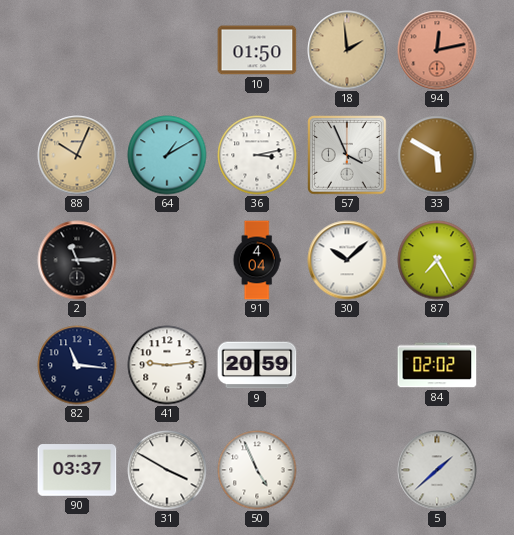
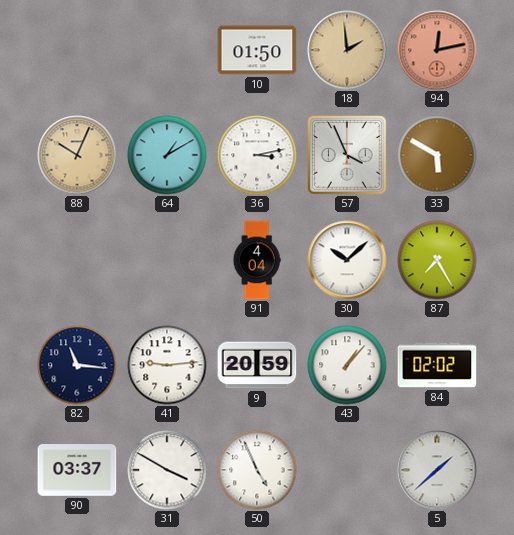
2: 11:15 -> none
43: none -> 1:07
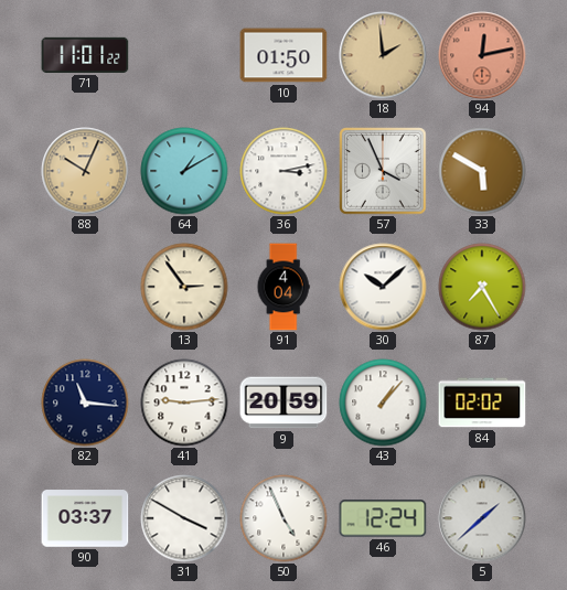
71: none -> 11:01
13: none -> 2:54
46: none -> 12:24
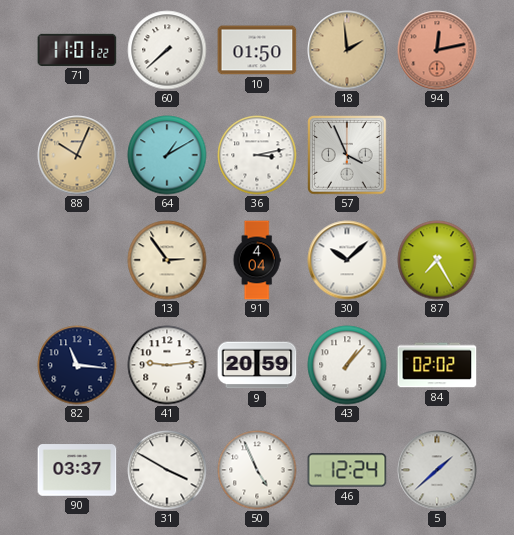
60: none -> 7:38
33: 5:50 -> none
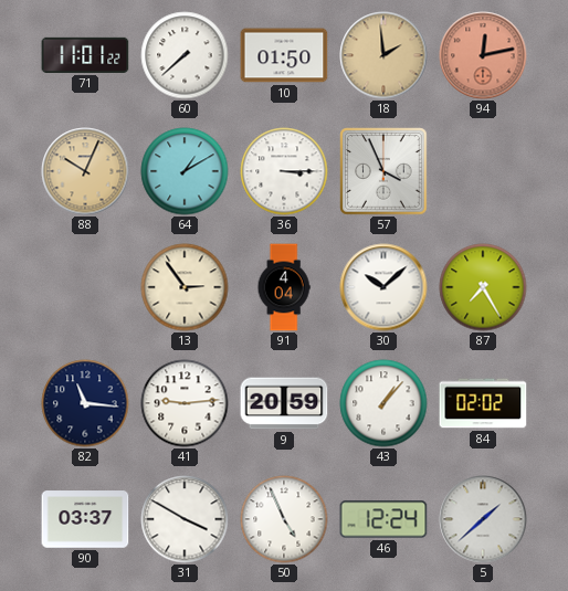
36: 3:13 -> 3:15
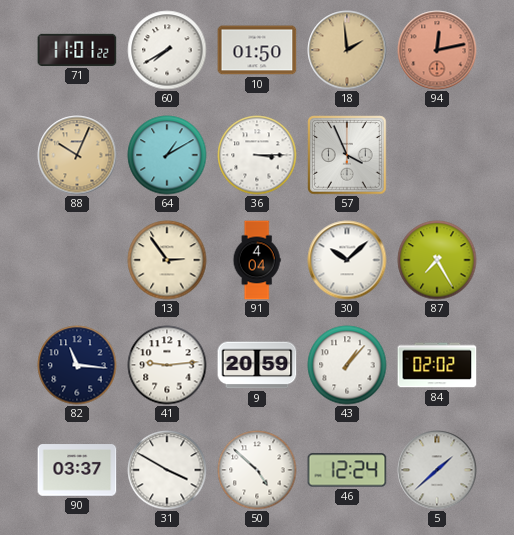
60: 7:38 -> 7:40
50: 4:56 -> 4:52
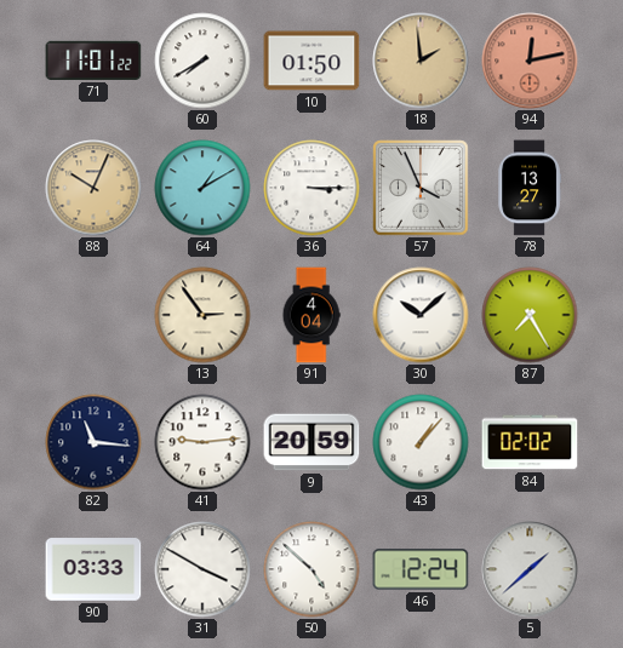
78: none -> 13:27
90: 03:37 -> 03:33
